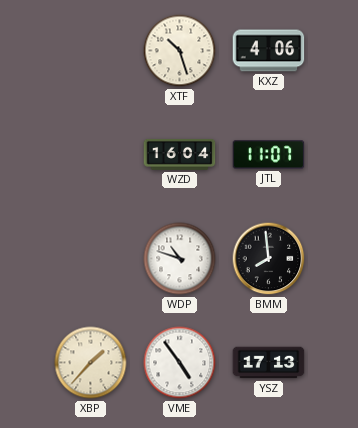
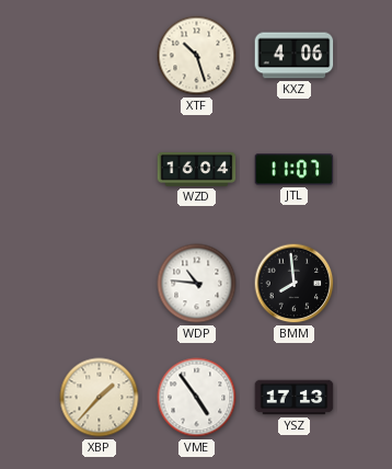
WDP: 10:48 -> 10:46
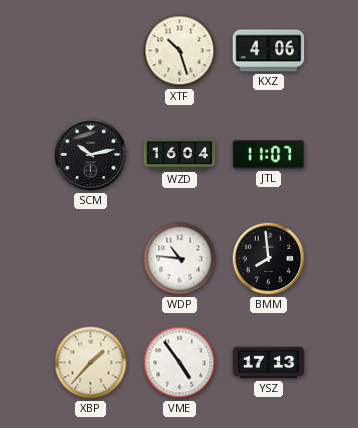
SCM: none -> 10:13
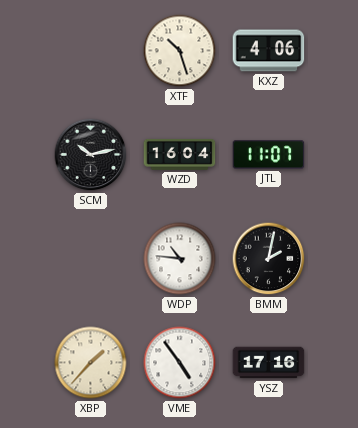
BMM: 7:59 -> 2:02
YSZ: 17:13 -> 17:16
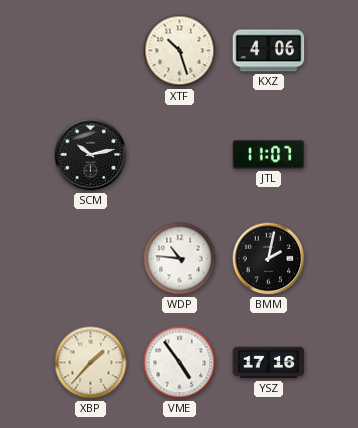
WZD: 16:04 -> none
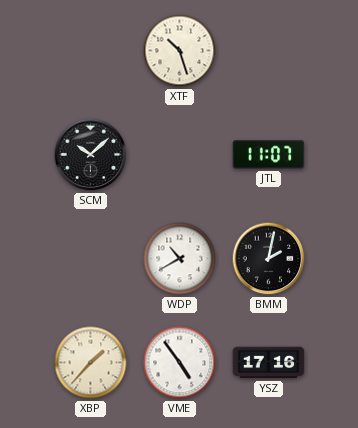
KXZ: 4:06 -> none
SCM: 10:13 -> 10:08
WDP: 10:46 -> 10:40
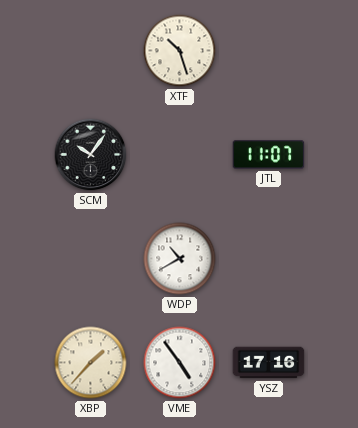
SCM: 10:08 -> 10:06
BMM: 2:02 -> none
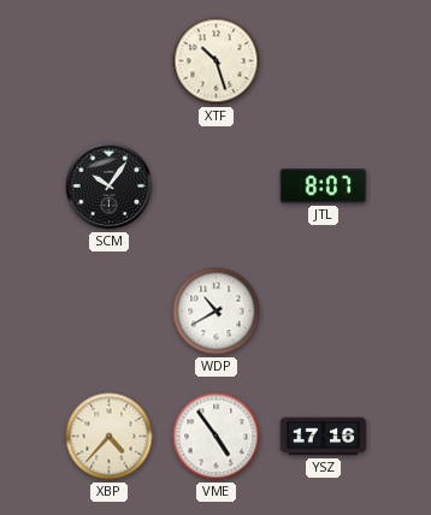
JTL: 11:07 -> 8:07
XBP: 1:37 -> 4:37
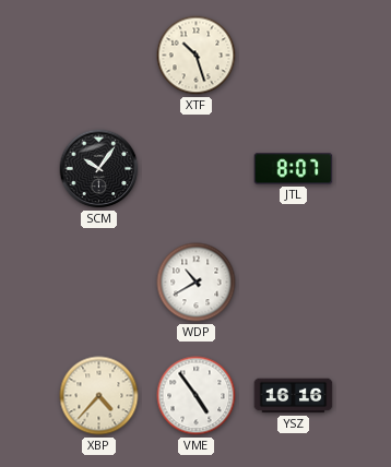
YSZ: 17:16 -> 16:16
